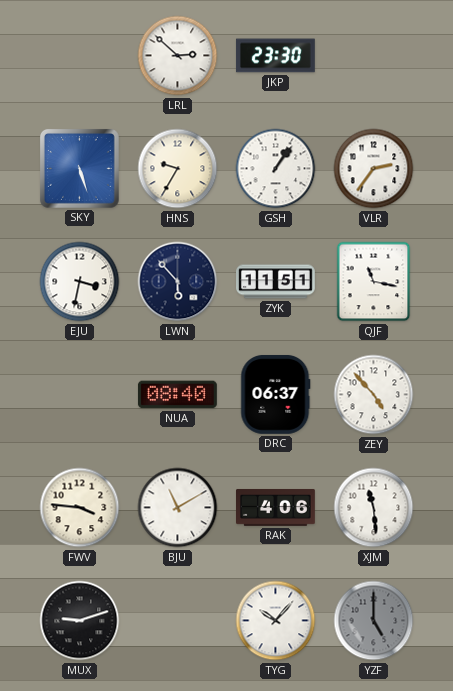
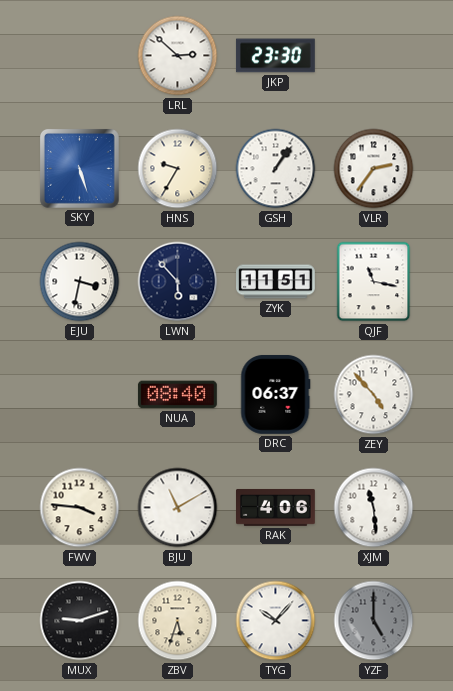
ZBV: none -> 5:33
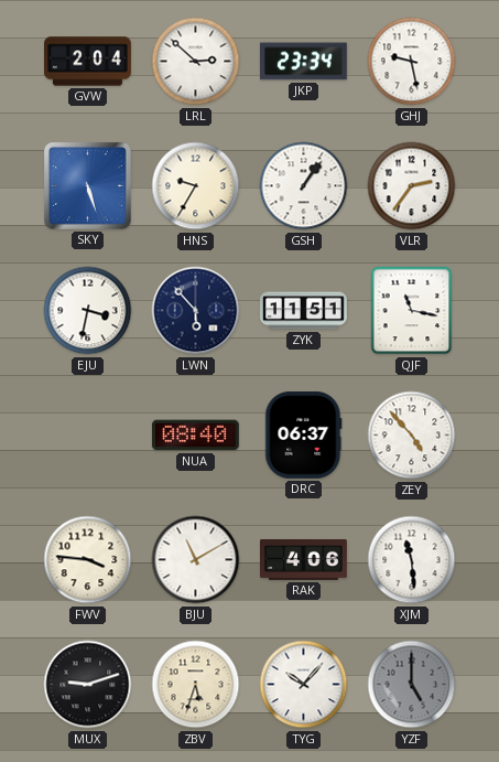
GVW: none -> 2:04
JKP: 23:30 -> 23:34
GHJ: none -> 9:28
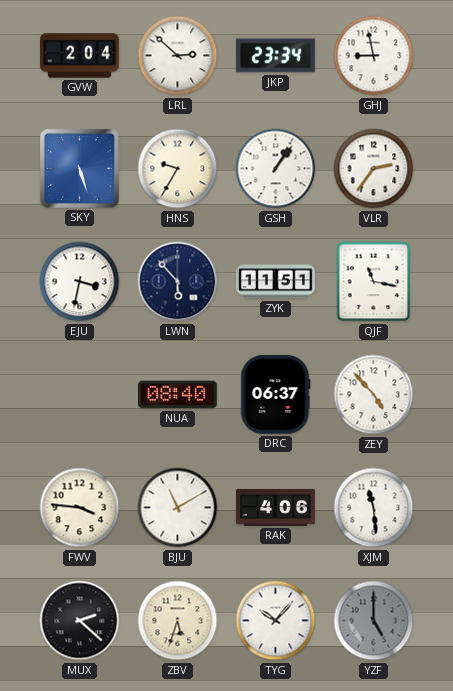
GHJ: 9:28 -> 8:58
MUX: 9:12 -> 2:22
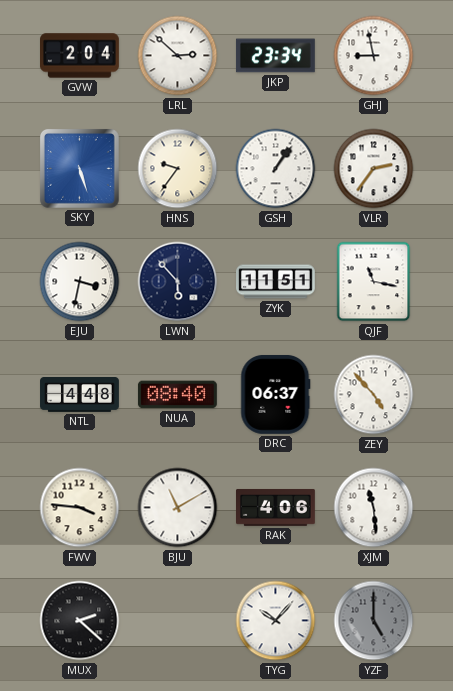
HNS: 9:35 -> 9:36
NTL: none -> 4:48
ZBV: 5:33 -> none
